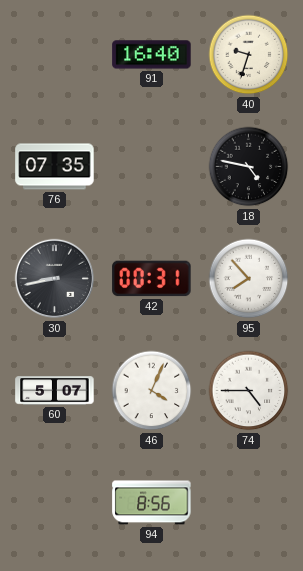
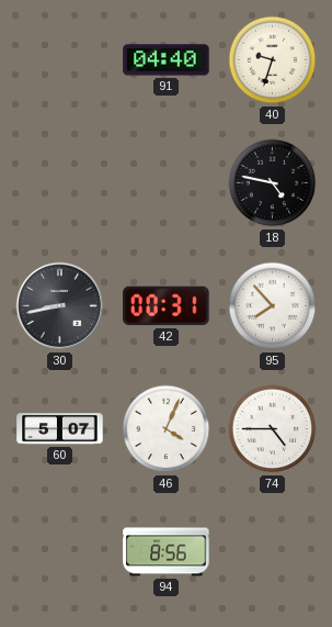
91: 16:40 -> 04:40
76: 07:35 -> none
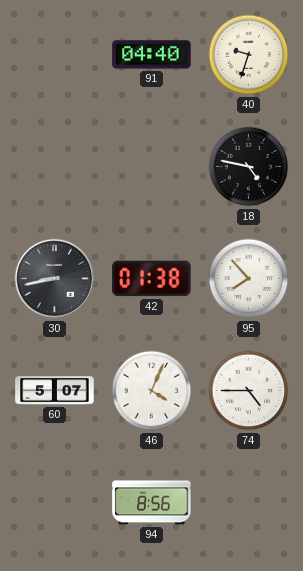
42: 00:31 -> 01:38
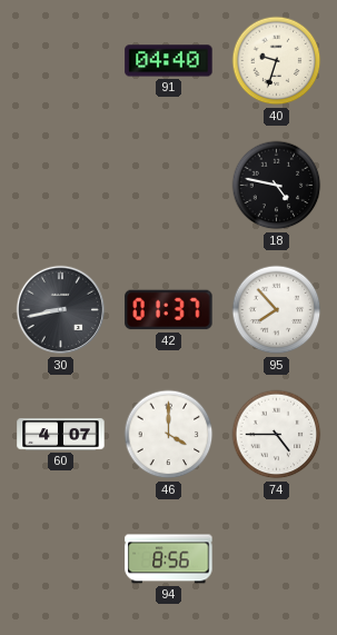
42: 01:38 -> 01:37
60: 5:07 -> 4:07
46: 4:04 -> 4:00
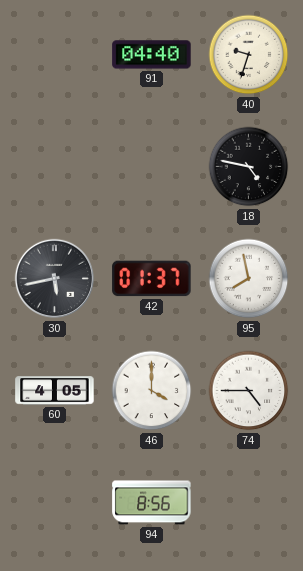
30: 8:43 -> 5:43
95: 7:53 -> 7:58
60: 4:07 -> 4:05
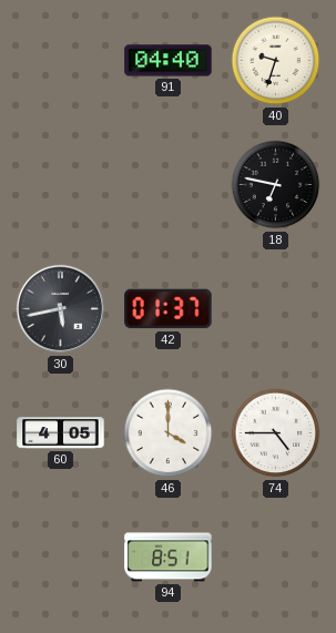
18: 4:47 -> 6:47
95: 7:58 -> none
94: 8:56 -> 8:51
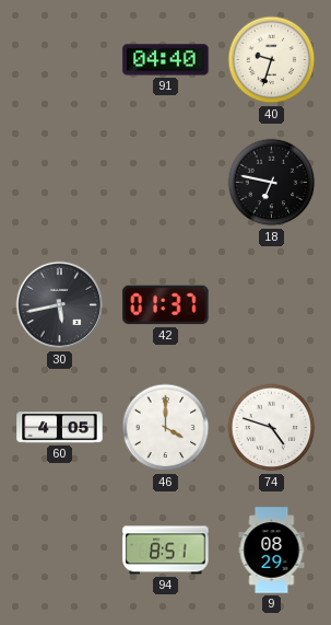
74: 4:45 -> 4:48
9: none -> 08:29
